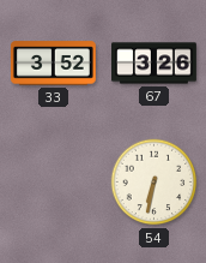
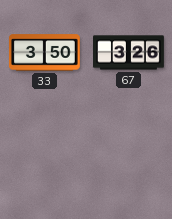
33: 3:52 -> 3:50
54: 6:32 -> none
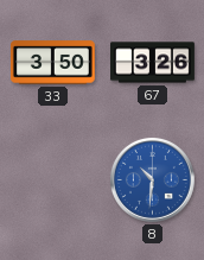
8: none -> 10:31
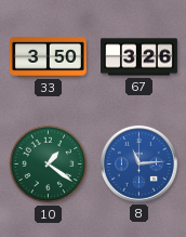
10: none -> 1:21
8: 10:31 -> 11:14
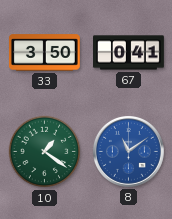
67: 3:26 -> 0:41
8: 11:14 -> 11:09
